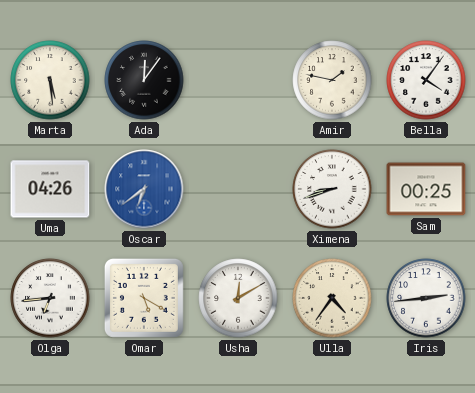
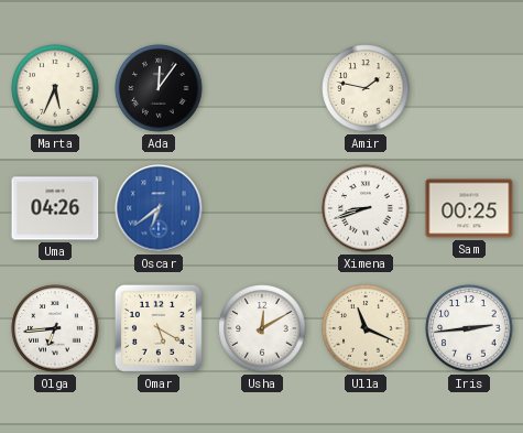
Marta: 5:29 -> 5:34
Bella: 4:06 -> none
Ulla: 4:36 -> 11:19
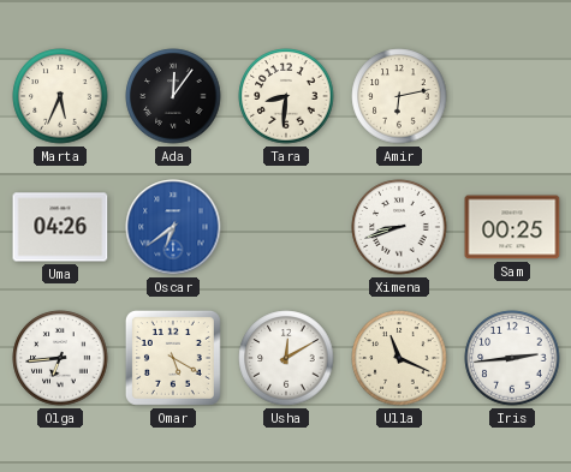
Tara: none -> 8:31
Amir: 1:47 -> 6:13
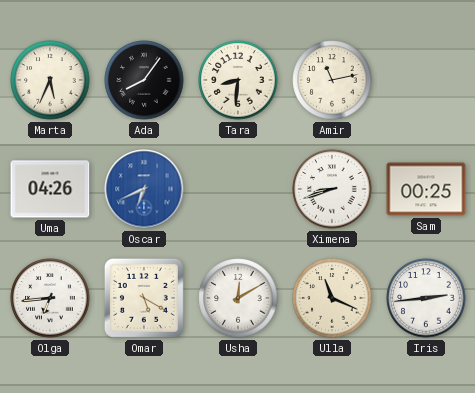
Ada: 12:06 -> 8:06
Amir: 6:13 -> 11:13
Oscar: 6:39 -> 6:41
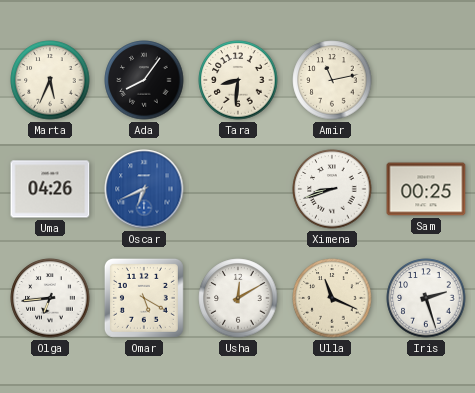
Iris: 2:44 -> 2:27
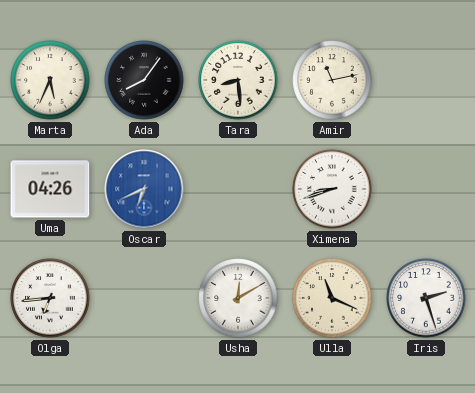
Tara: 8:31 -> 8:29
Sam: 00:25 -> none
Omar: 5:20 -> none
